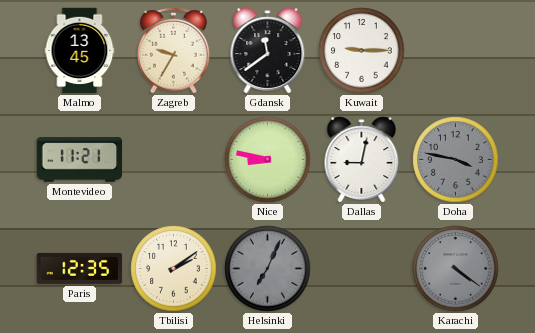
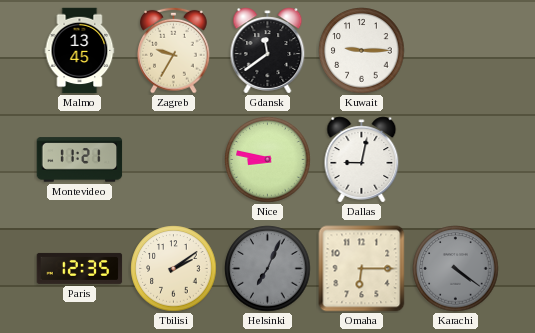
Doha: 3:47 -> none
Omaha: none -> 6:15
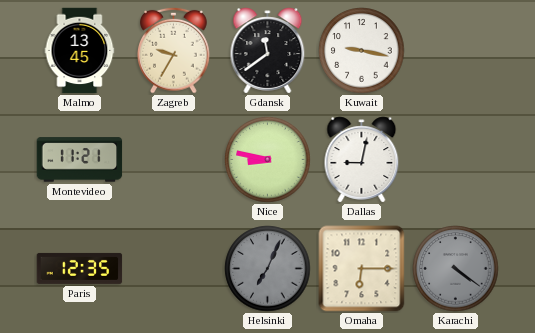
Kuwait: 9:15 -> 9:17
Tbilisi: 2:09 -> none
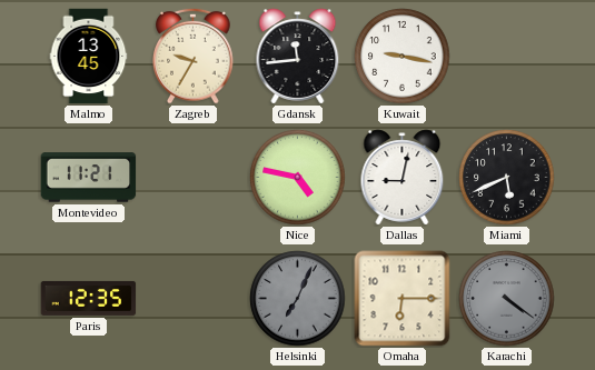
Gdansk: 11:39 -> 11:44
Nice: 8:47 -> 4:47
Miami: none -> 5:41
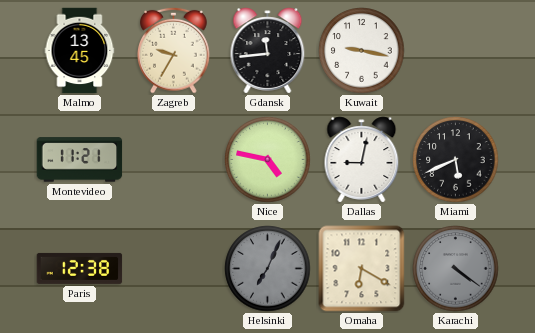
Paris: 12:35 -> 12:38
Omaha: 6:15 -> 6:20
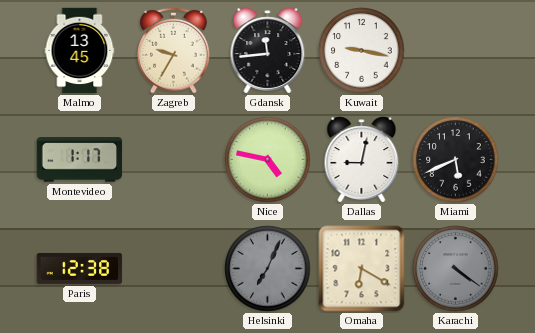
Montevideo: 11:21 -> 1:17
